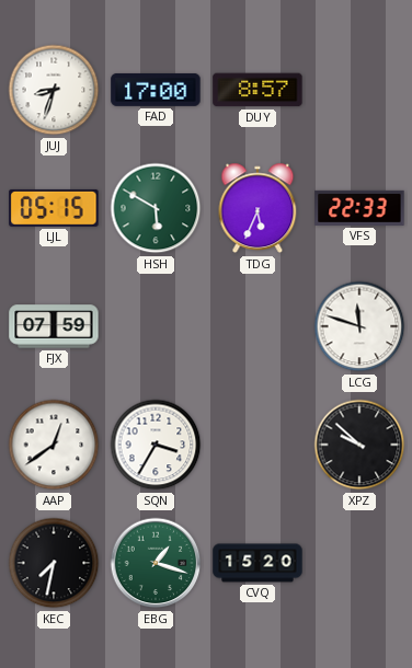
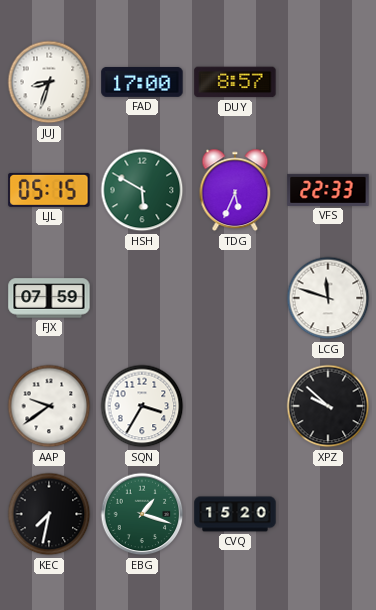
AAP: 12:39 -> 9:39
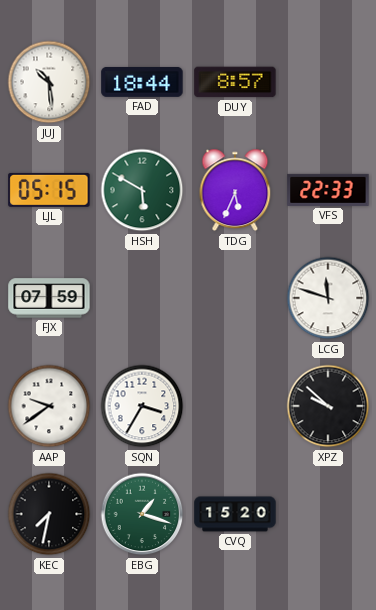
JUJ: 8:33 -> 10:29
FAD: 17:00 -> 18:44
